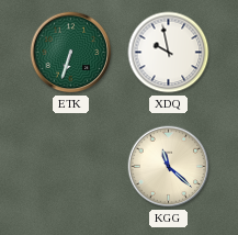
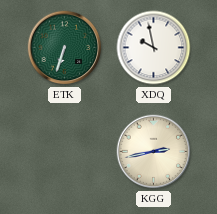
KGG: 11:22 -> 2:43
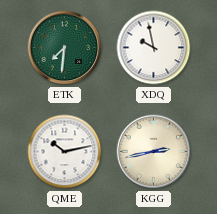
ETK: 6:33 -> 7:31
QME: none -> 10:13
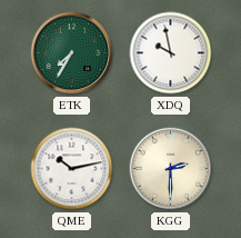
ETK: 7:31 -> 7:35
KGG: 2:43 -> 2:30
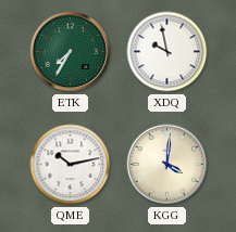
KGG: 2:30 -> 4:01
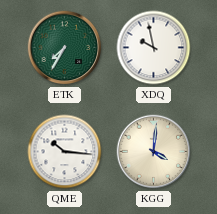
QME: 10:13 -> 10:16
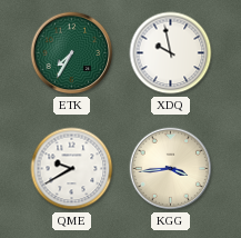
QME: 10:16 -> 9:40
KGG: 4:01 -> 3:44
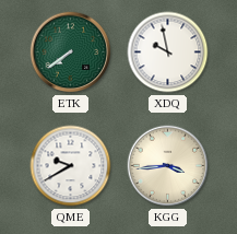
ETK: 7:35 -> 7:39
